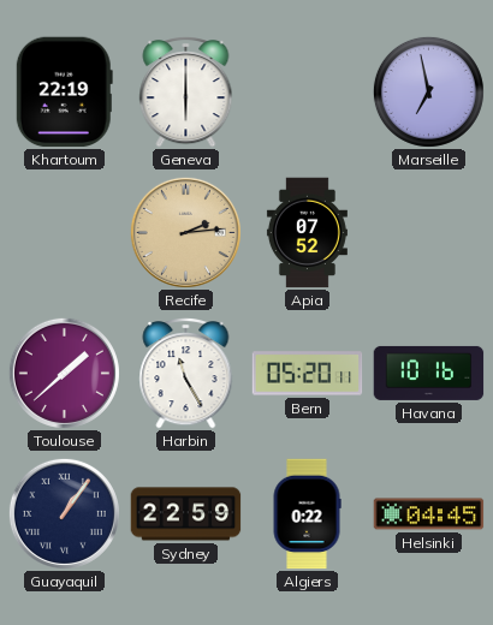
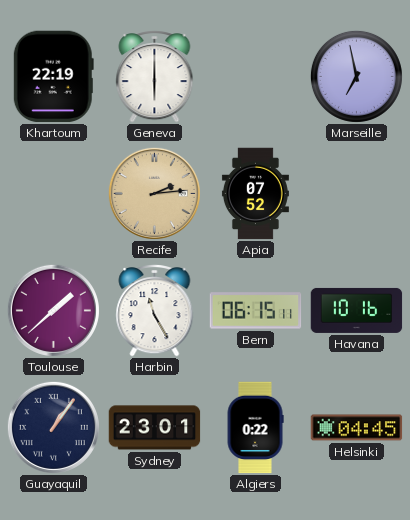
Bern: 05:20 -> 06:15
Sydney: 22:59 -> 23:01
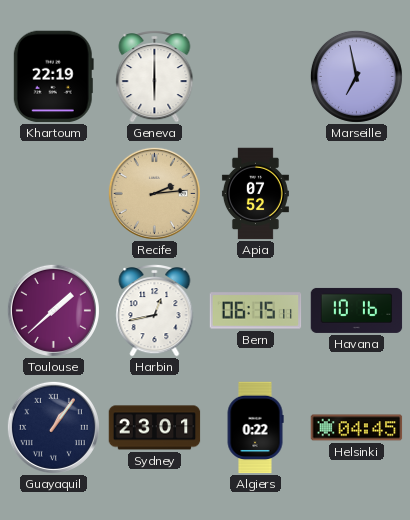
Harbin: 11:25 -> 12:43
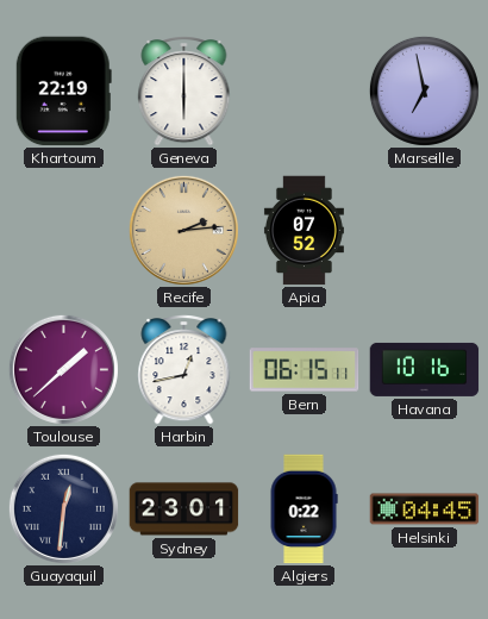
Guayaquil: 1:06 -> 12:31
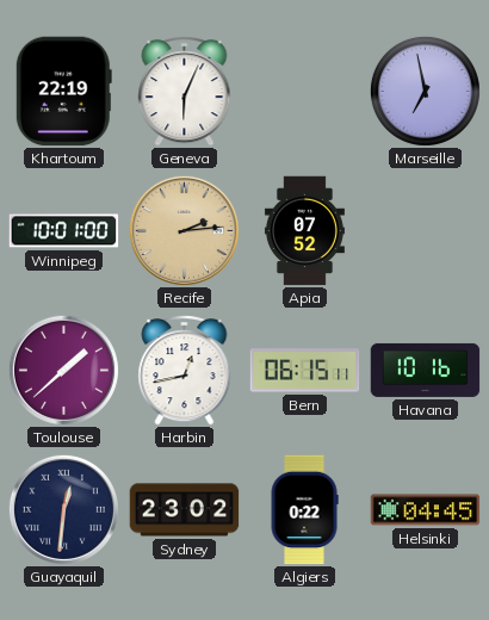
Geneva: 6:00 -> 6:04
Winnipeg: none -> 10:01
Sydney: 23:01 -> 23:02
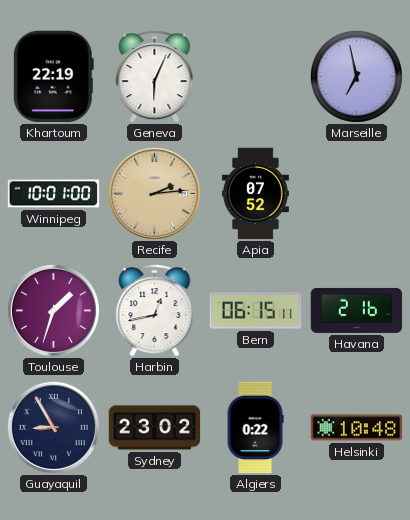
Toulouse: 1:38 -> 1:33
Havana: 10:16 -> 2:16
Guayaquil: 12:31 -> 8:55
Helsinki: 04:45 -> 10:48
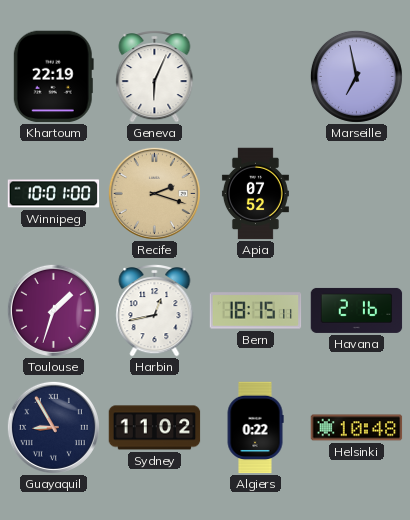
Recife: 2:14 -> 2:18
Bern: 06:15 -> 18:15
Sydney: 23:02 -> 11:02
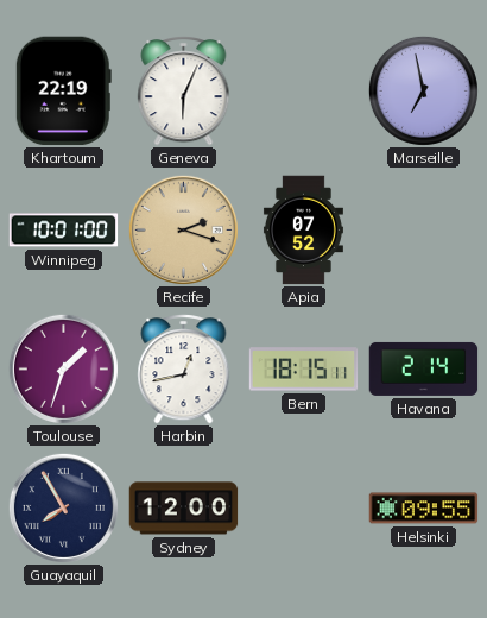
Havana: 2:16 -> 2:14
Guayaquil: 8:55 -> 7:55
Sydney: 11:02 -> 12:00
Algiers: 0:22 -> none
Helsinki: 10:48 -> 09:55
